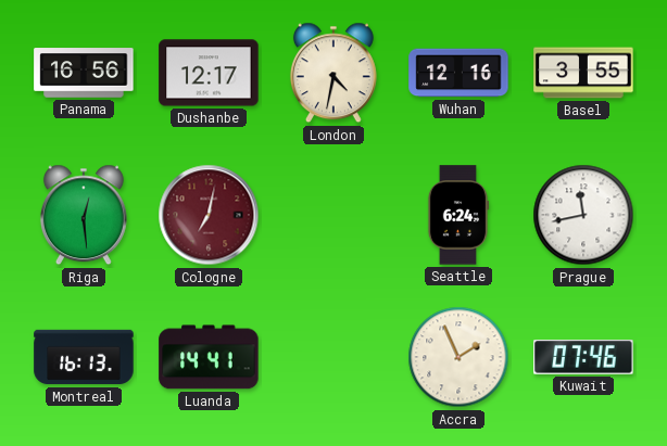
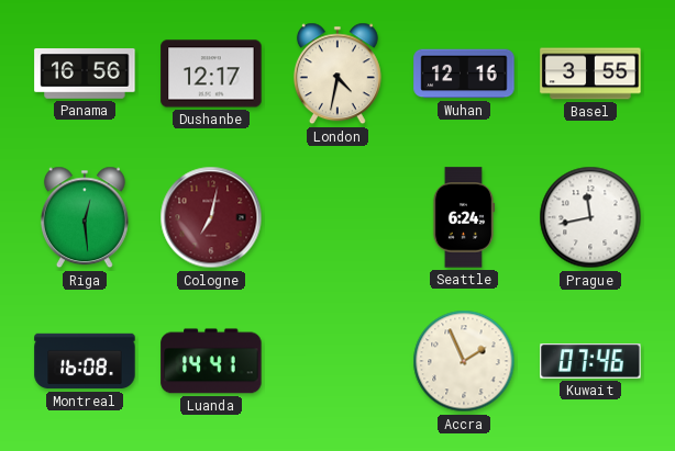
Montreal: 16:13 -> 16:08
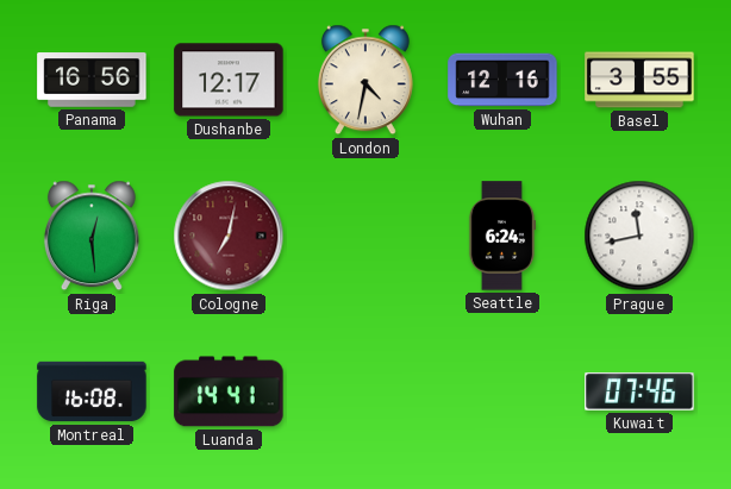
Accra: 1:56 -> none
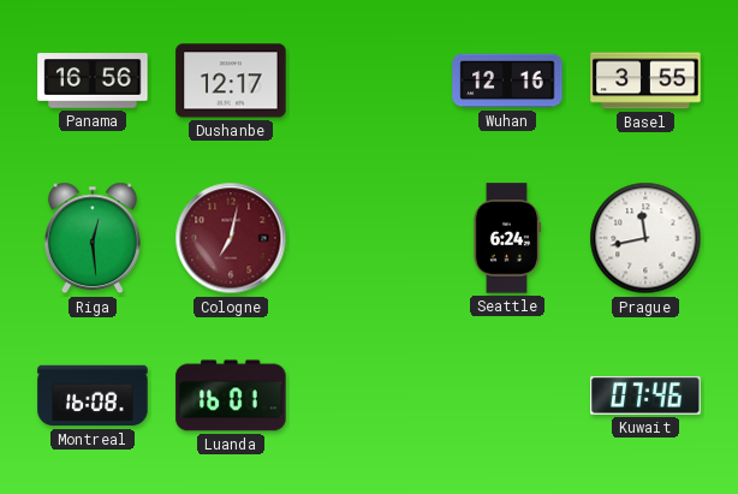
London: 4:32 -> none
Luanda: 14:41 -> 16:01
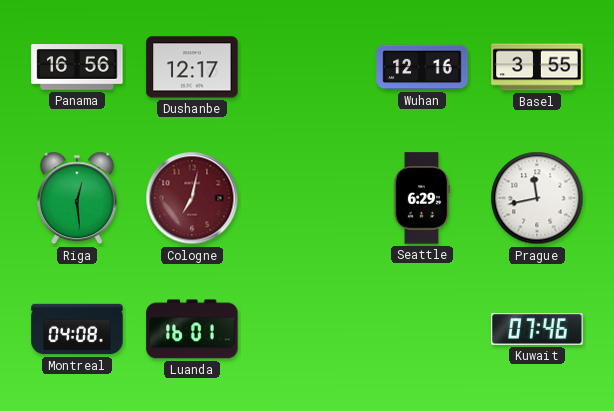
Seattle: 6:24 -> 6:29
Montreal: 16:08 -> 04:08
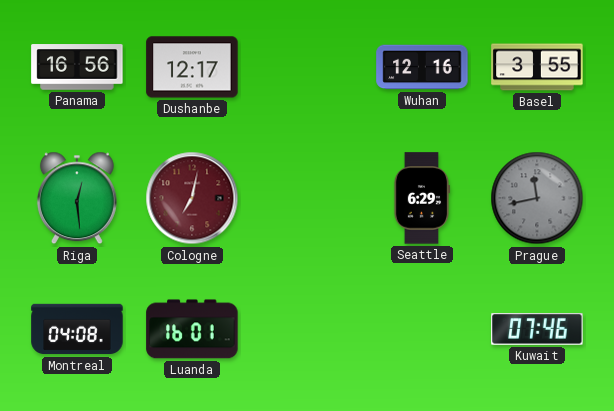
Prague dial: white -> grey
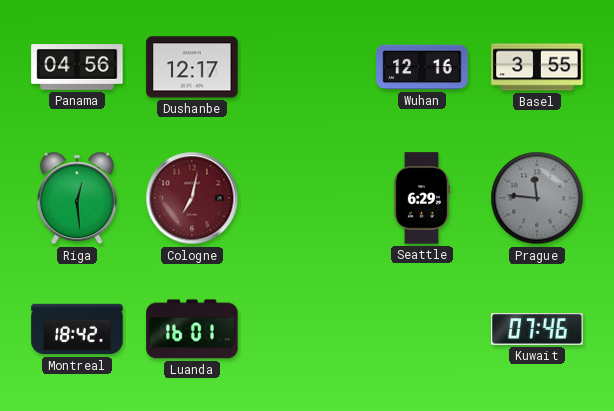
Panama: 16:56 -> 04:56
Prague: 11:43 -> 11:46
Montreal: 04:08 -> 18:42
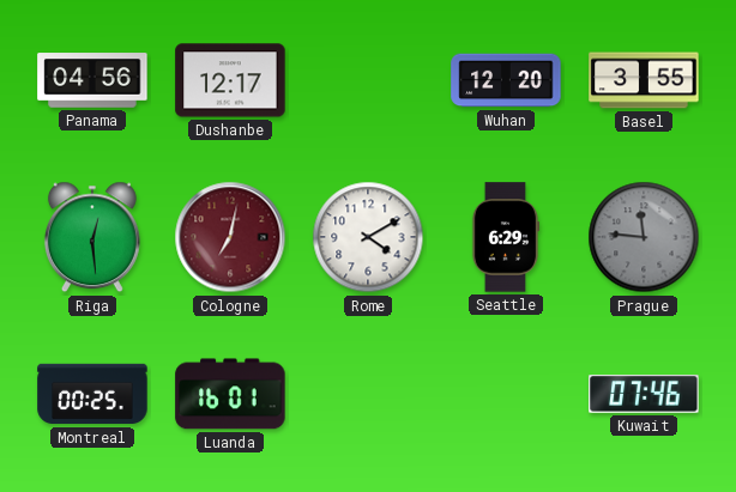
Wuhan: 12:16 -> 12:20
Rome: none -> 4:10
Montreal: 18:42 -> 00:25
